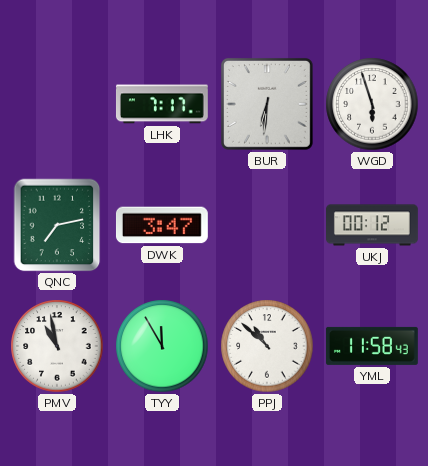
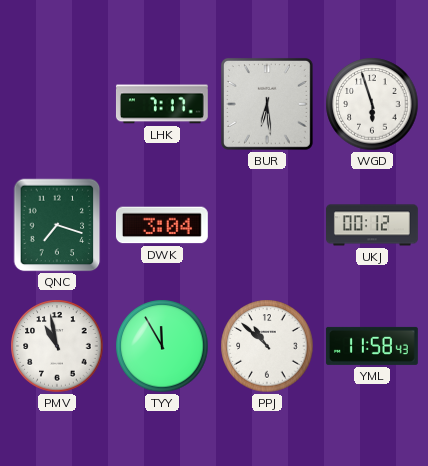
BUR: 6:31 -> 6:29
QNC: 7:13 -> 7:18
DWK: 3:47 -> 3:04
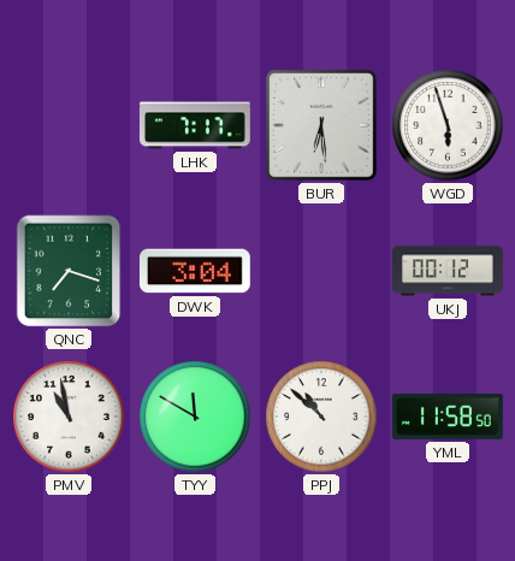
TYY: 11:55 -> 11:50
YML: 11:58:43 -> 11:58:50
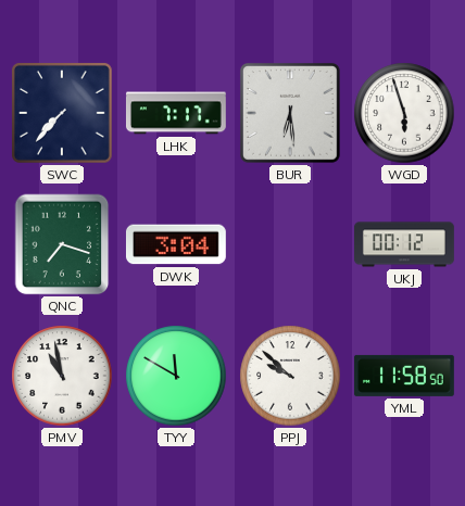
SWC: none -> 7:37
PPJ: 10:52 -> 9:52
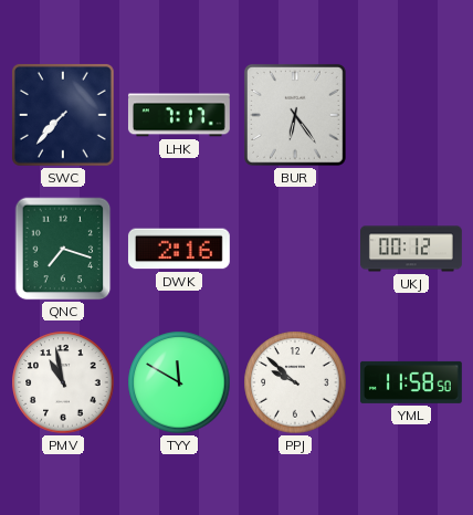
BUR: 6:29 -> 6:24
WGD: 5:57 -> none
DWK: 3:04 -> 2:16
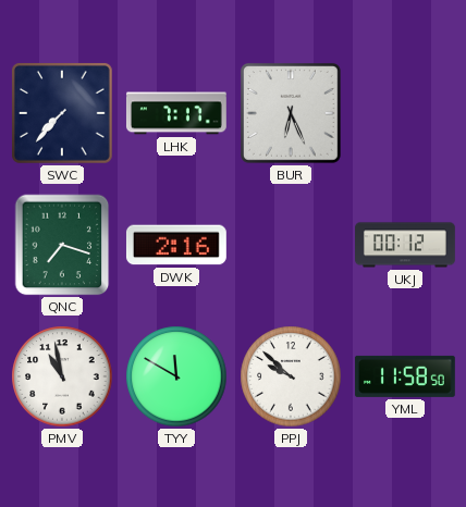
BUR: 6:24 -> 6:26
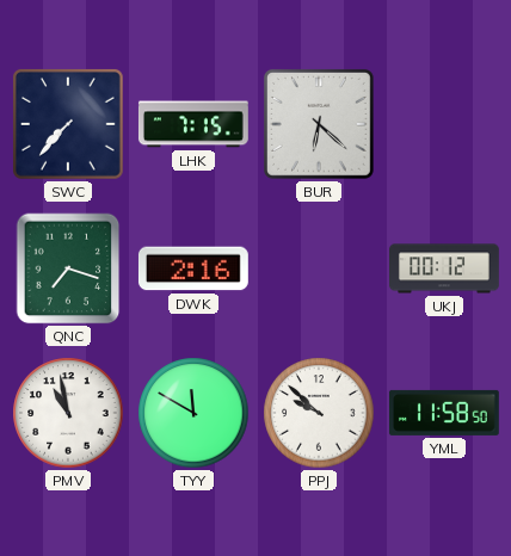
LHK: 7:17 -> 7:15
BUR: 6:26 -> 6:22
